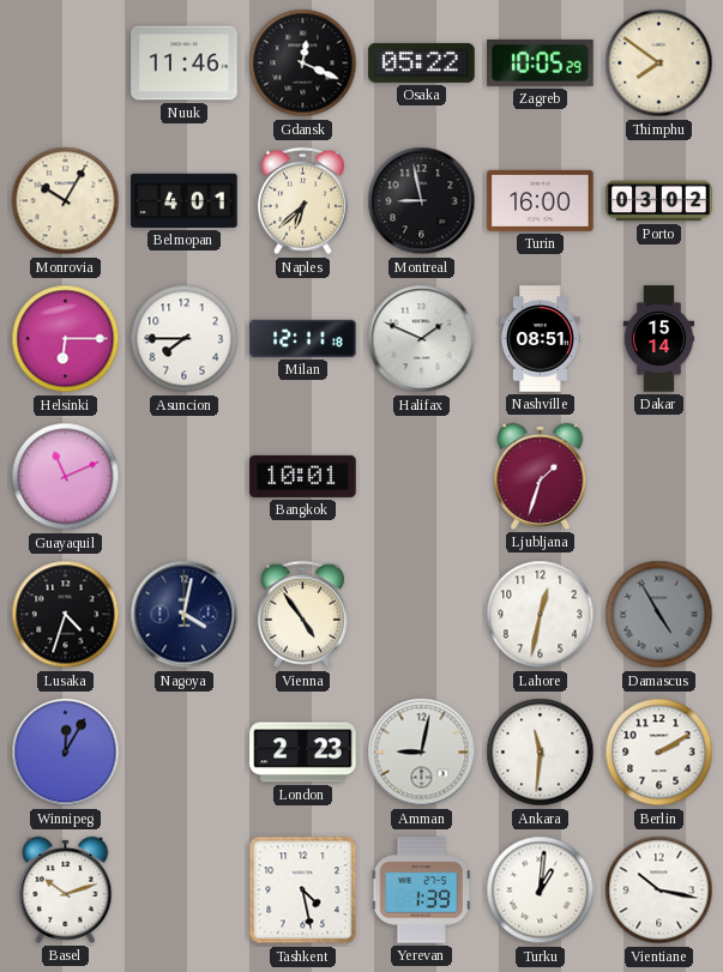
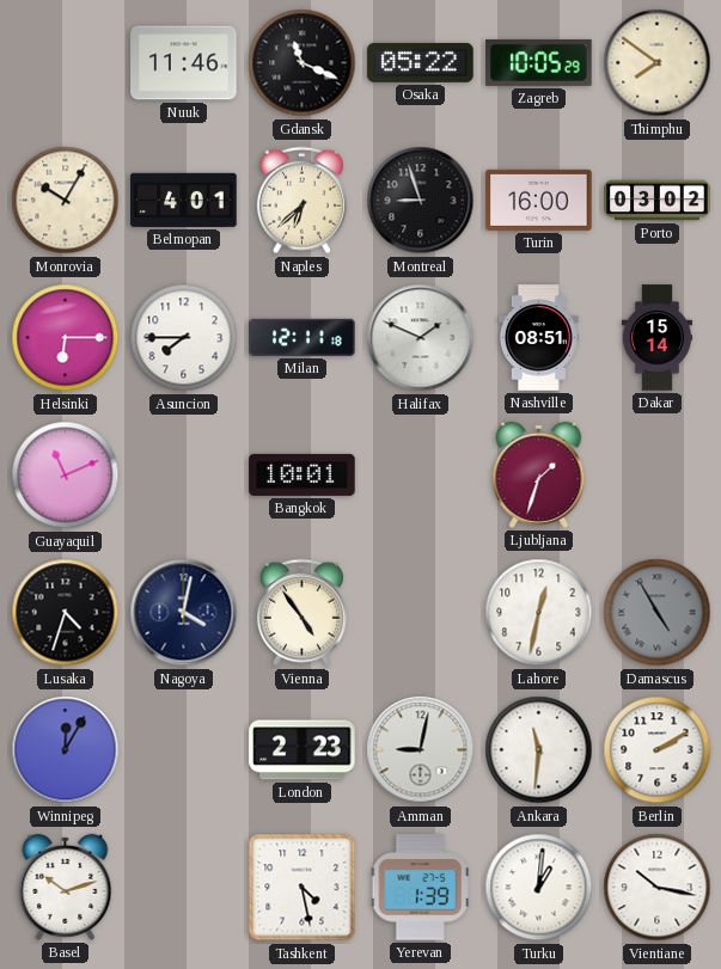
Gdansk: 12:19 -> 11:19
Montreal: 8:58 -> 8:57
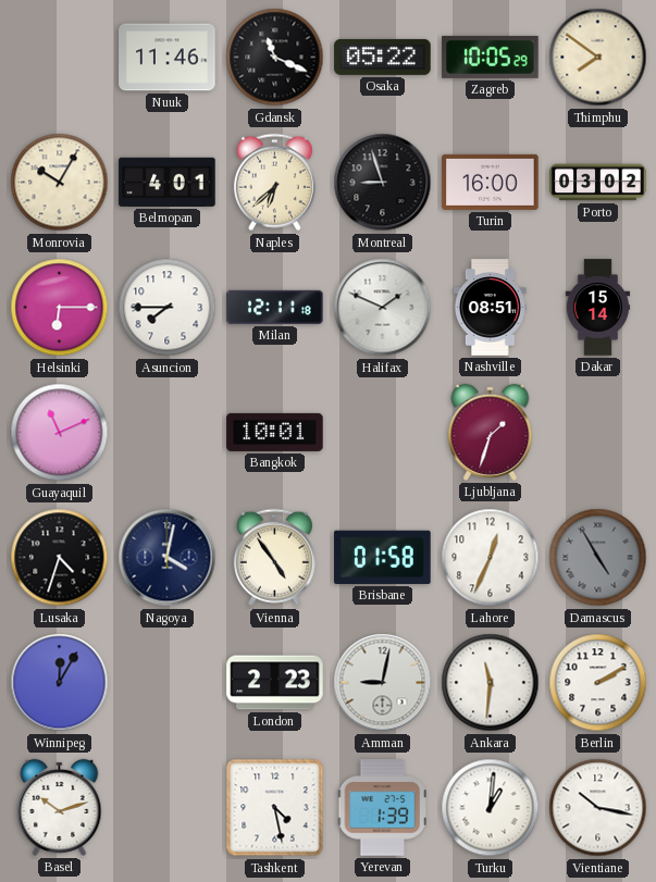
Brisbane: none -> 01:58
Lahore: 12:32 -> 12:34
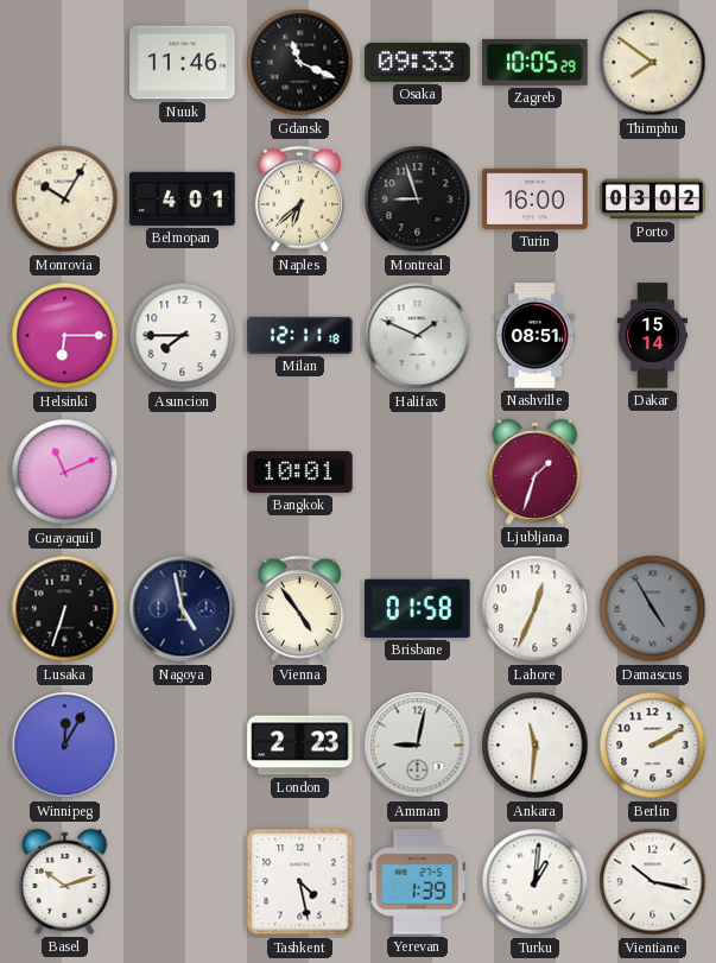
Osaka: 05:22 -> 09:33
Lusaka: 4:33 -> 6:33
Nagoya: 4:02 -> 4:58
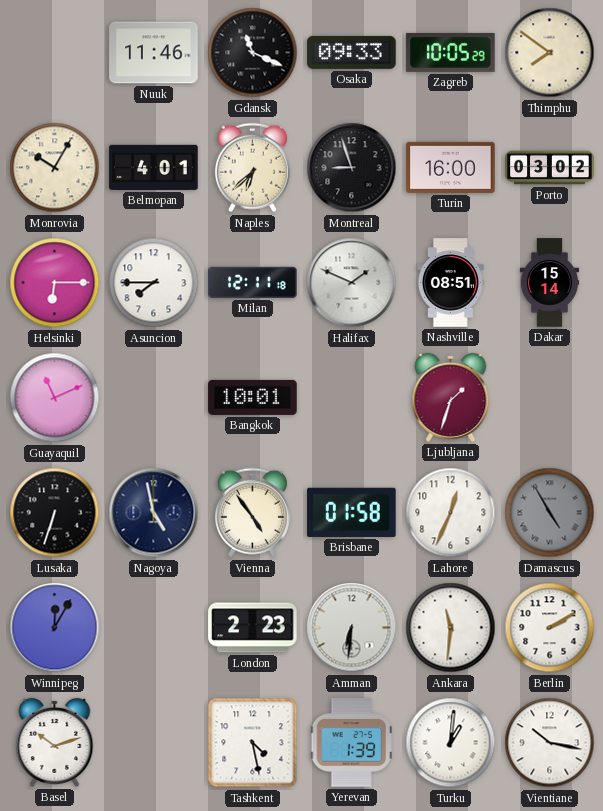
Amman: 9:02 -> 6:31
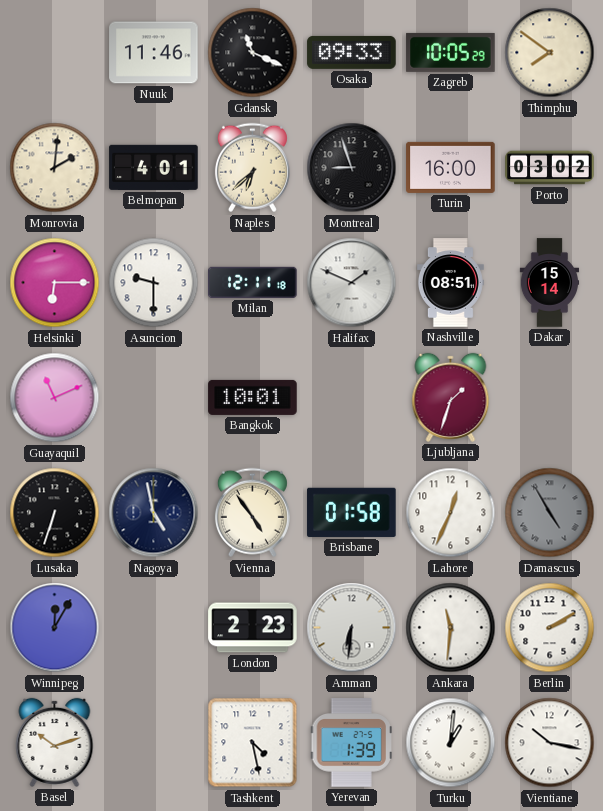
Monrovia: 10:05 -> 2:01
Asuncion: 7:45 -> 9:30
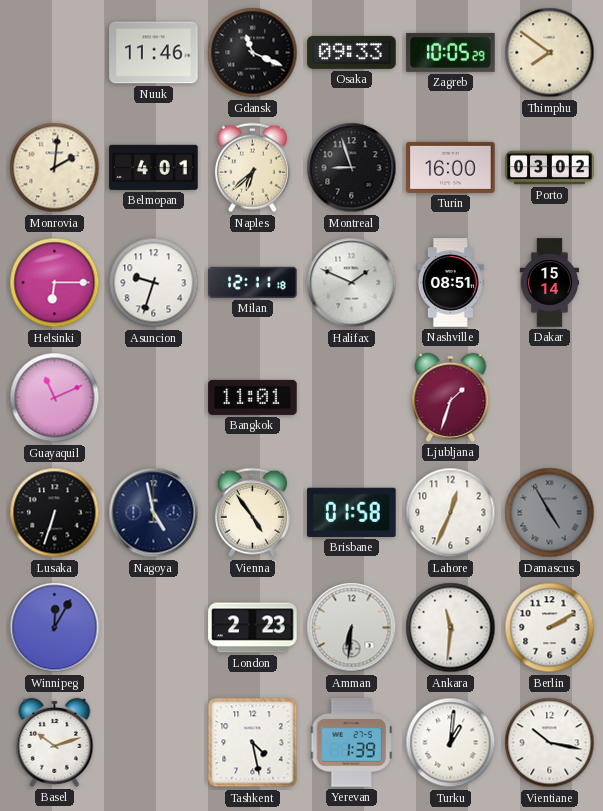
Asuncion: 9:30 -> 9:33
Bangkok: 10:01 -> 11:01
